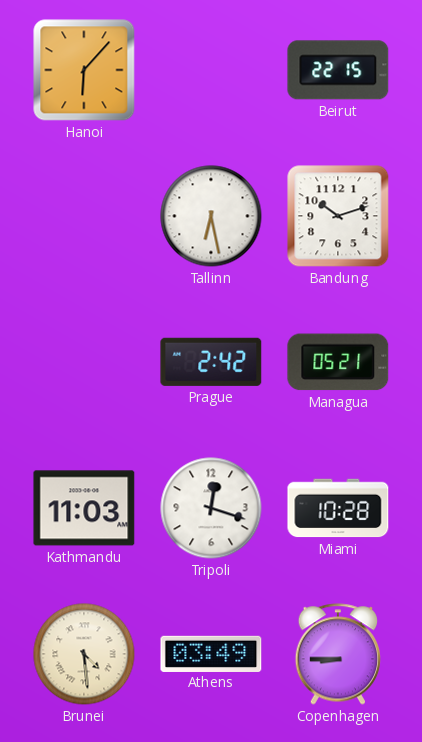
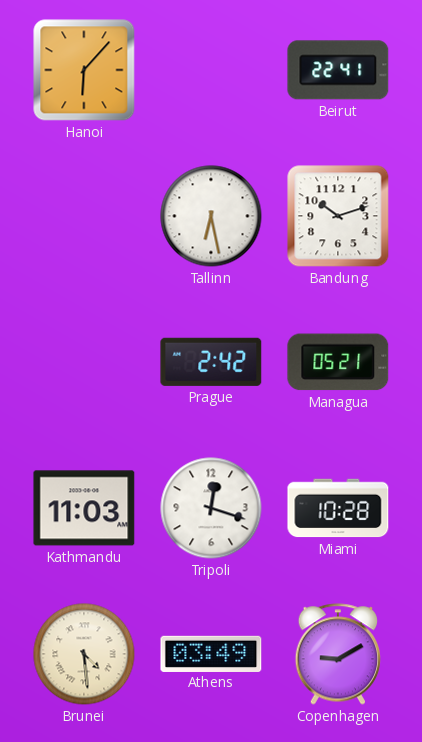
Beirut: 22:15 -> 22:41
Copenhagen: 8:45 -> 9:10
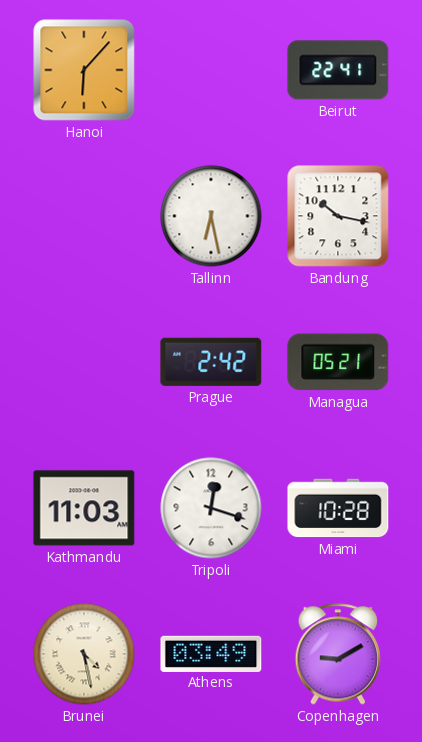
Bandung: 10:12 -> 10:17
Brunei: 4:29 -> 4:28
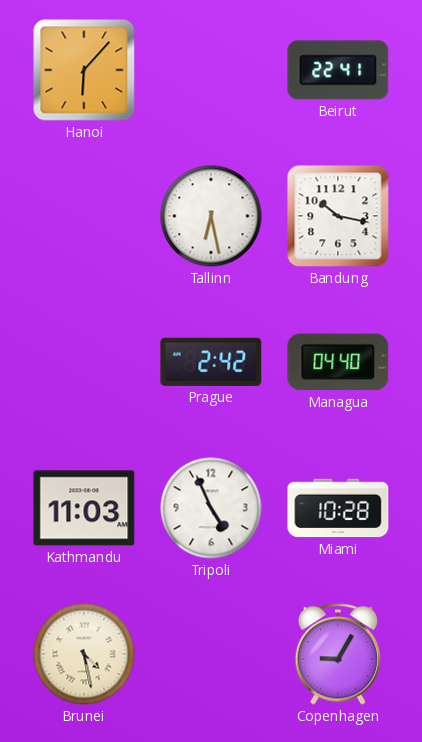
Managua: 05:21 -> 04:40
Tripoli: 12:18 -> 4:56
Athens: 03:49 -> none
Copenhagen: 9:10 -> 9:05
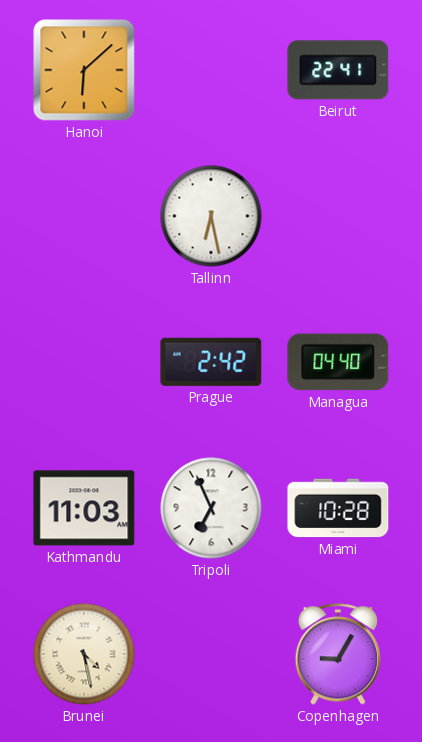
Hanoi: 6:07 -> 6:08
Bandung: 10:17 -> none
Tripoli: 4:56 -> 6:56
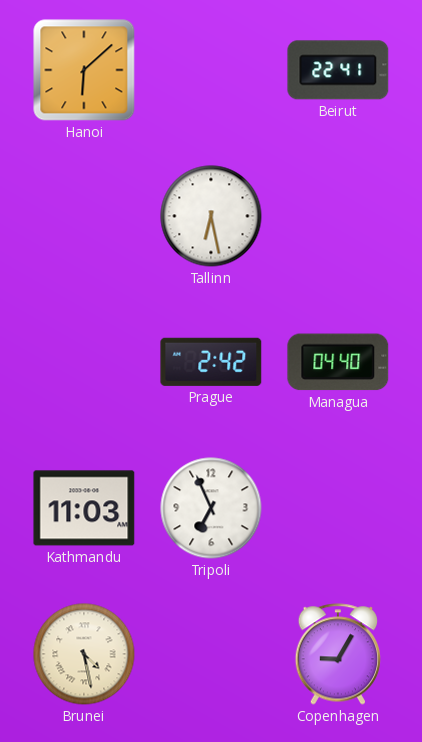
Miami: 10:28 -> none
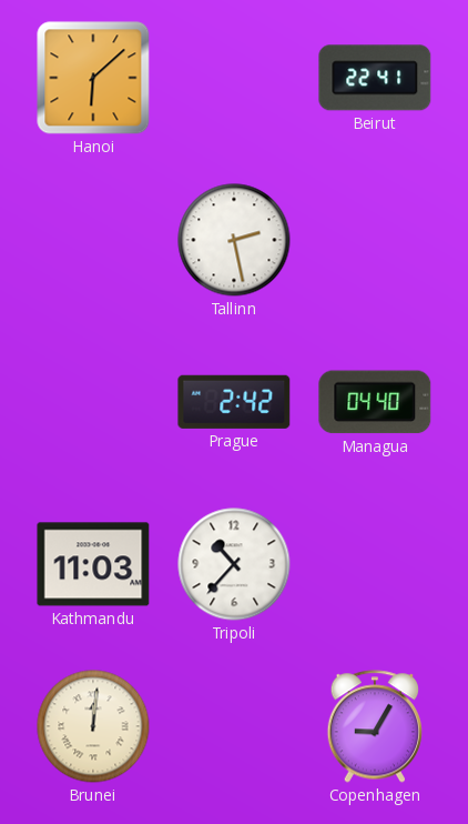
Tallinn: 6:28 -> 2:28
Tripoli: 6:56 -> 10:37
Brunei: 4:28 -> 12:01
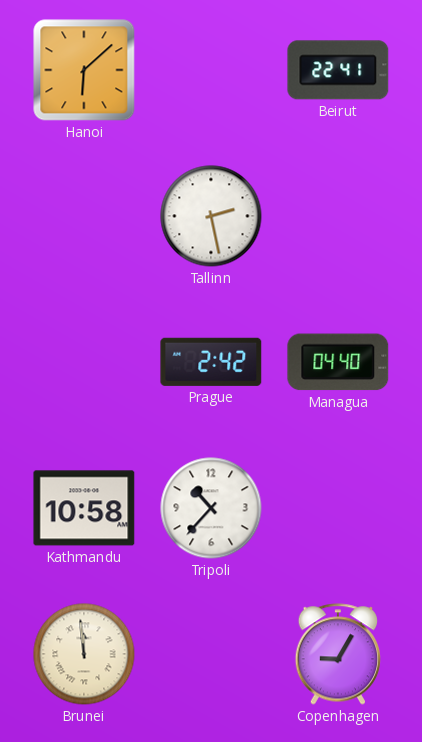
Kathmandu: 11:03 -> 10:58
Brunei: 12:01 -> 11:59
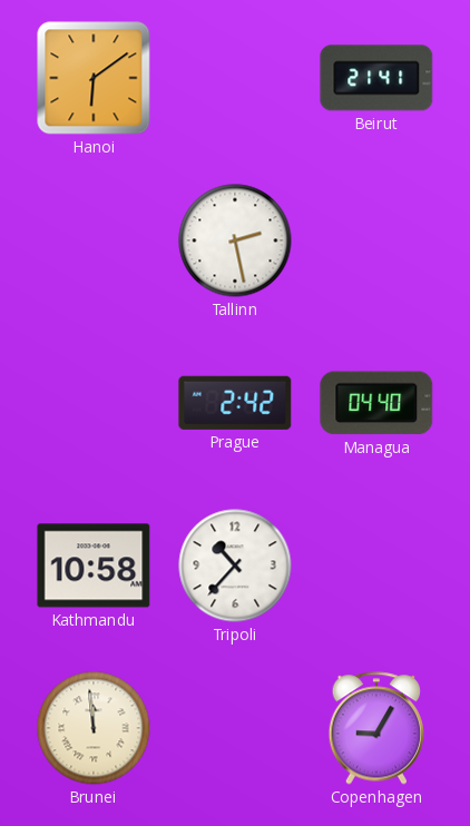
Hanoi: 6:08 -> 6:09
Beirut: 22:41 -> 21:41
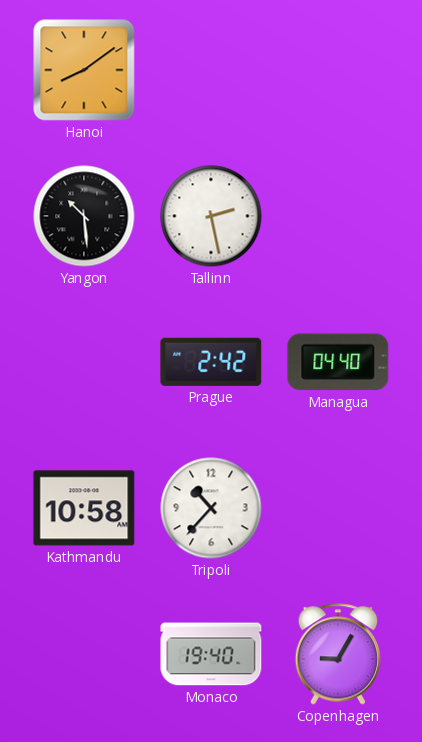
Hanoi: 6:09 -> 8:09
Beirut: 21:41 -> none
Yangon: none -> 10:29
Brunei: 11:59 -> none
Monaco: none -> 19:40
